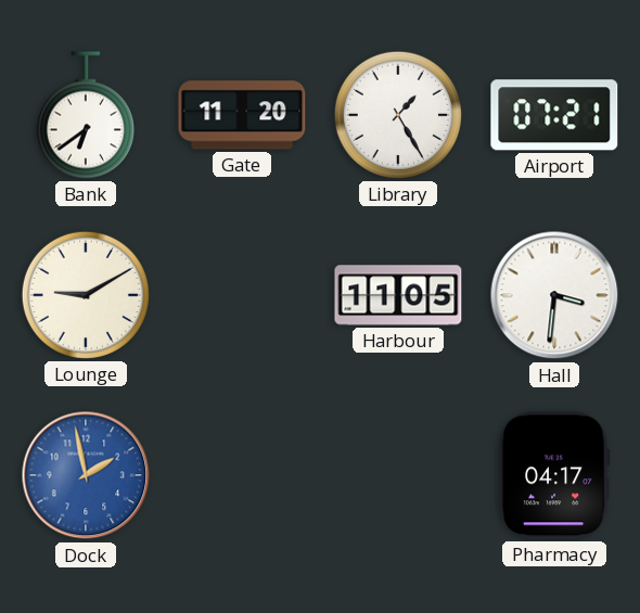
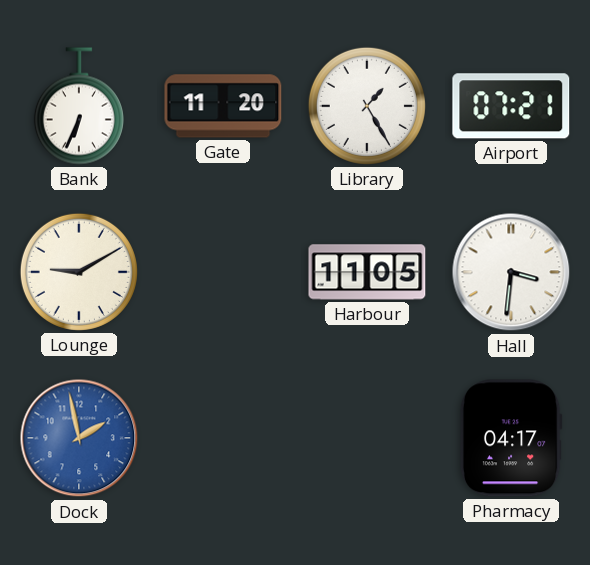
Bank: 6:39 -> 6:34
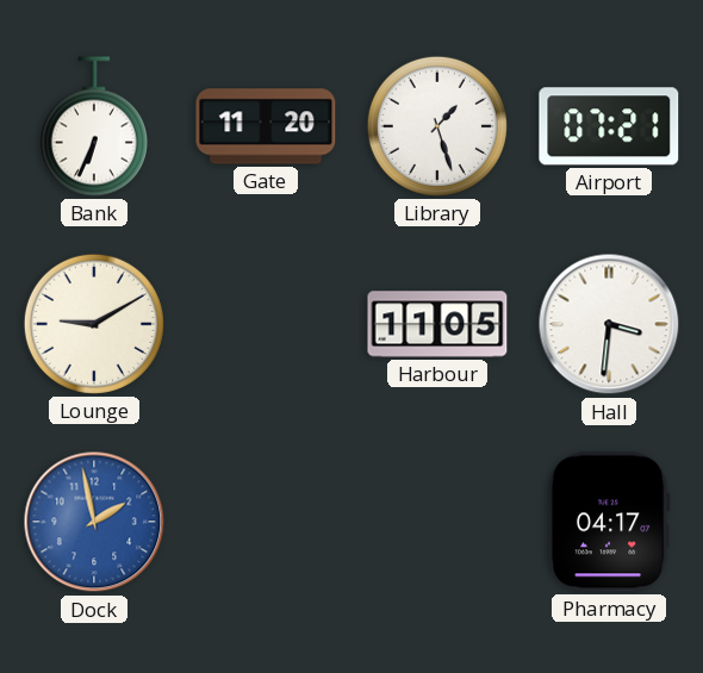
Library: 1:25 -> 1:27
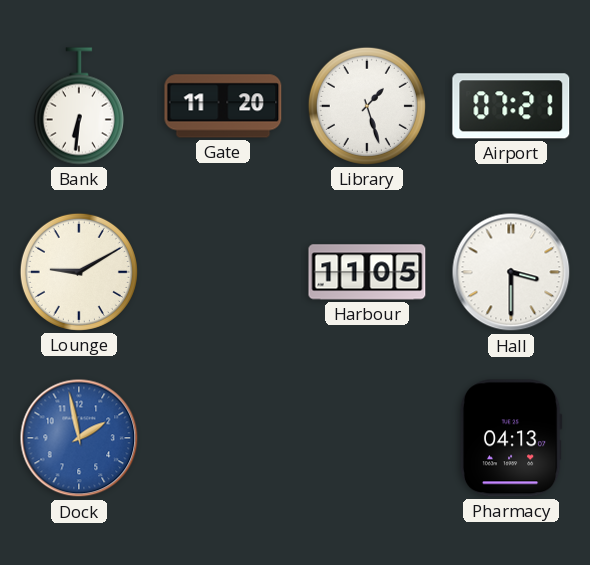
Bank: 6:34 -> 6:31
Hall: 3:31 -> 3:30
Pharmacy: 04:17 -> 04:13
